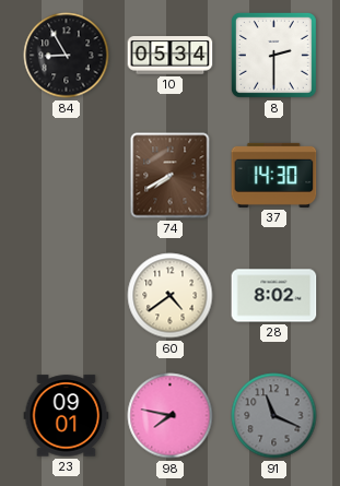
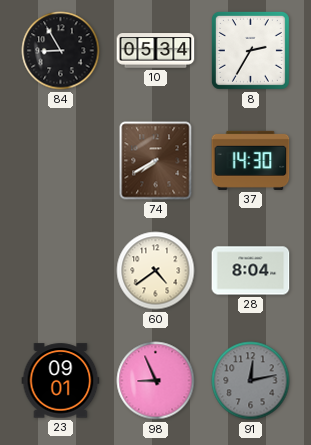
8: 2:30 -> 2:35
28: 8:02 -> 8:04
98: 7:47 -> 8:56
91: 11:19 -> 12:13
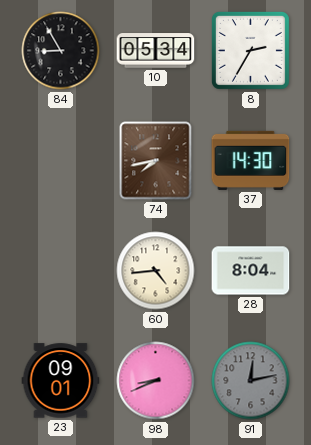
74: 7:40 -> 7:43
60: 4:39 -> 4:44
98: 8:56 -> 8:41
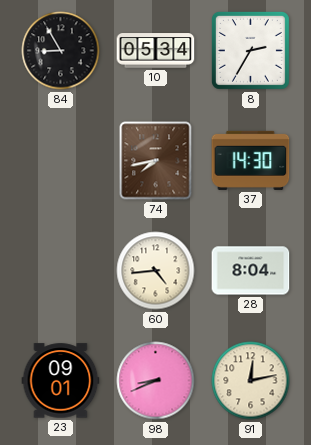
91 dial: grey -> cream
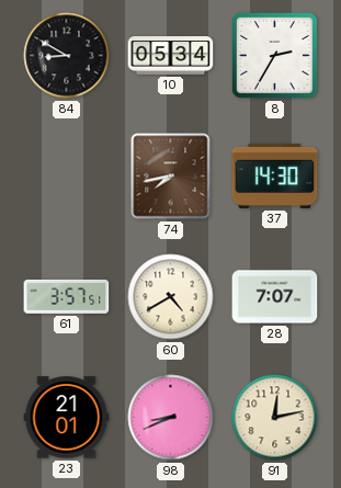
84: 8:55 -> 8:50
61: none -> 3:57
60: 4:44 -> 4:40
28: 8:04 -> 7:07
23: 09:01 -> 21:01
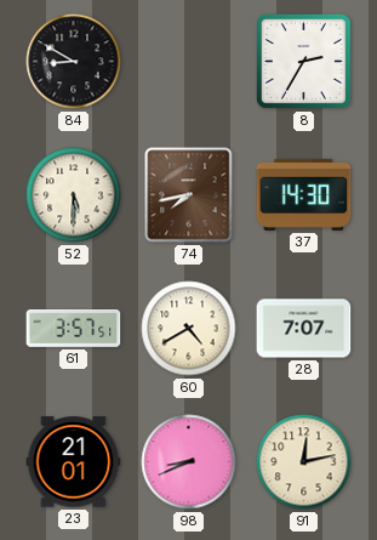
10: 05:34 -> none
52: none -> 5:30
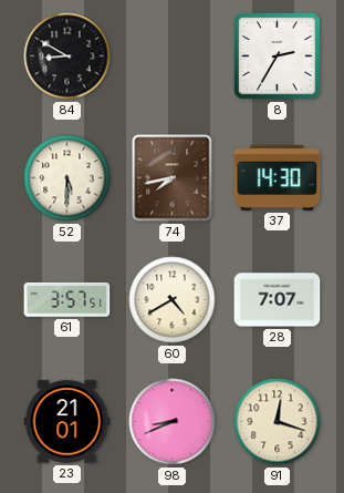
91: 12:13 -> 12:18
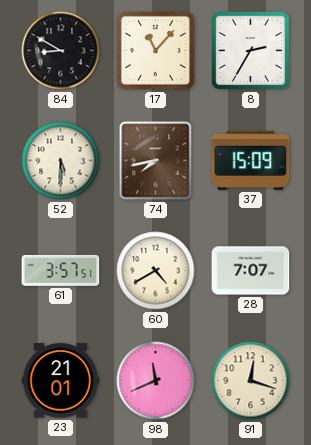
17: none -> 11:07
37: 14:30 -> 15:09
98: 8:41 -> 11:41
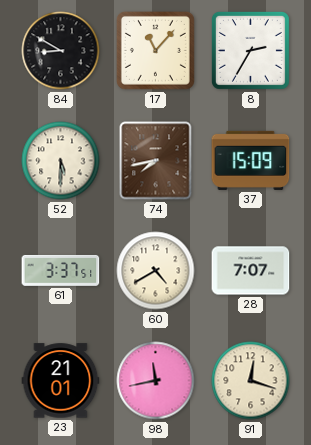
61: 3:57 -> 3:37
98: 11:41 -> 11:43
